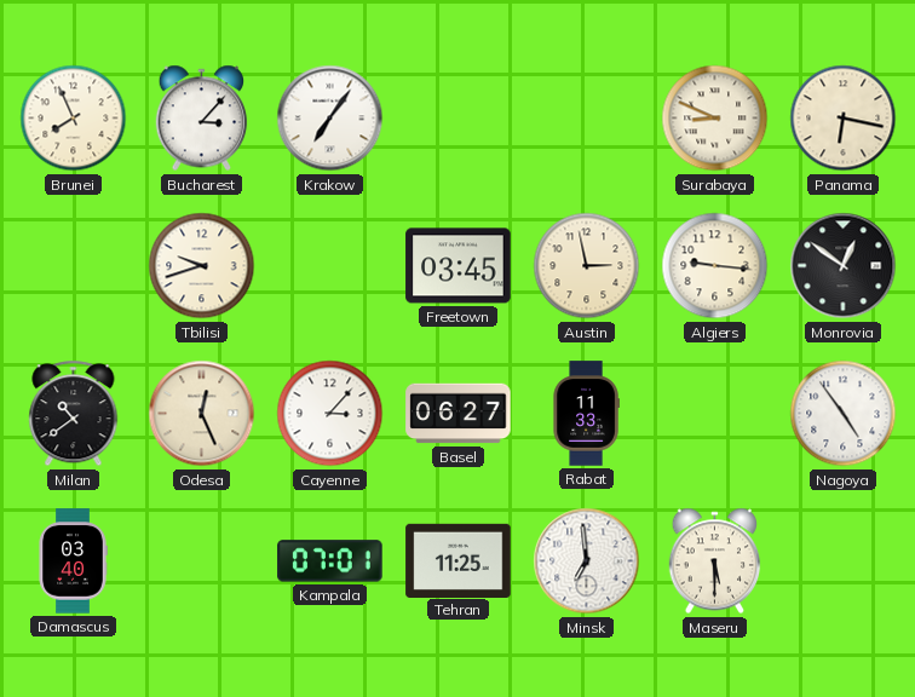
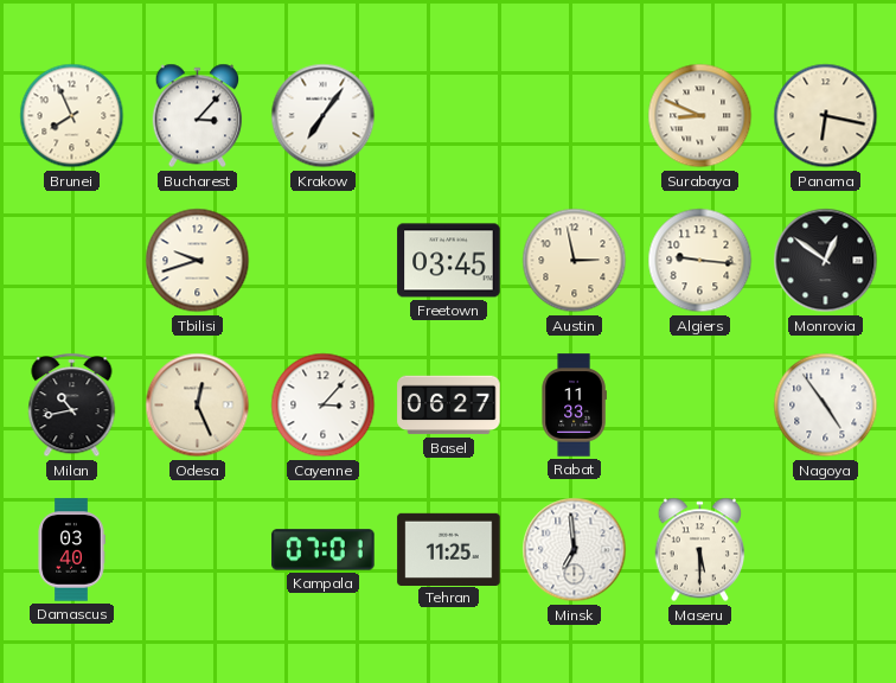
Milan: 10:39 -> 10:43
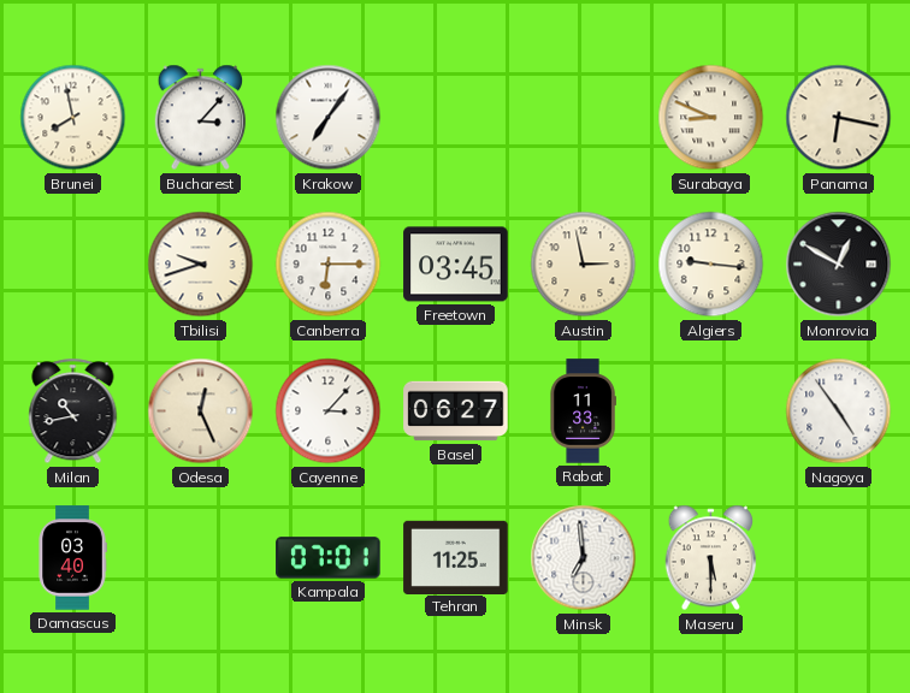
Brunei: 7:56 -> 7:58
Canberra: none -> 6:15
Monrovia: 12:51 -> 12:50
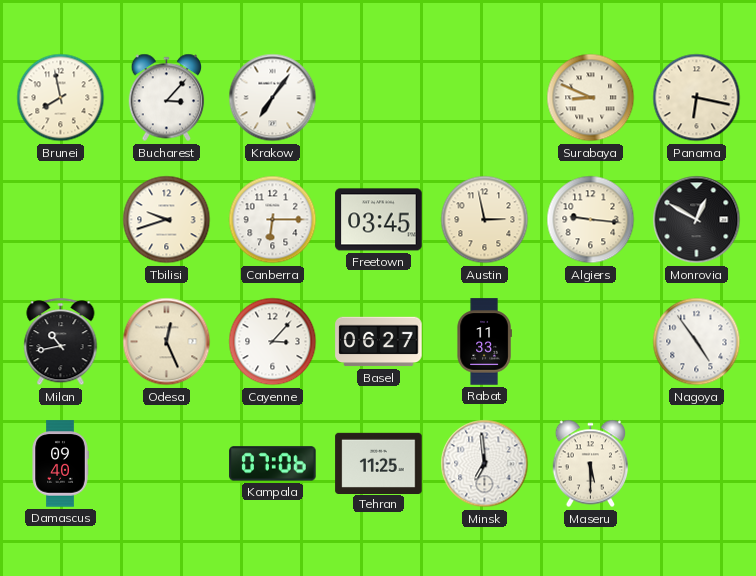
Damascus: 03:40 -> 09:40
Kampala: 07:01 -> 07:06
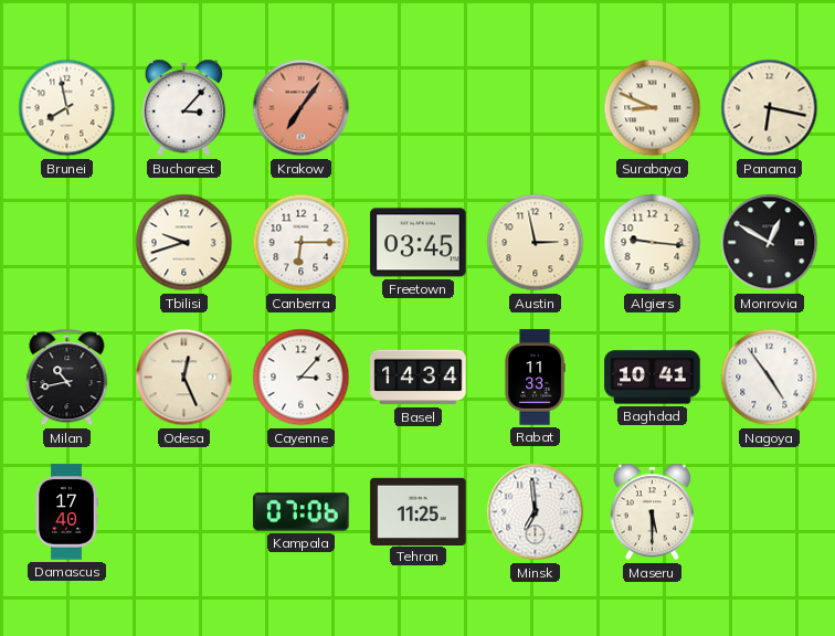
Krakow dial: white -> salmon
Basel: 06:27 -> 14:34
Baghdad: none -> 10:41
Damascus: 09:40 -> 17:40
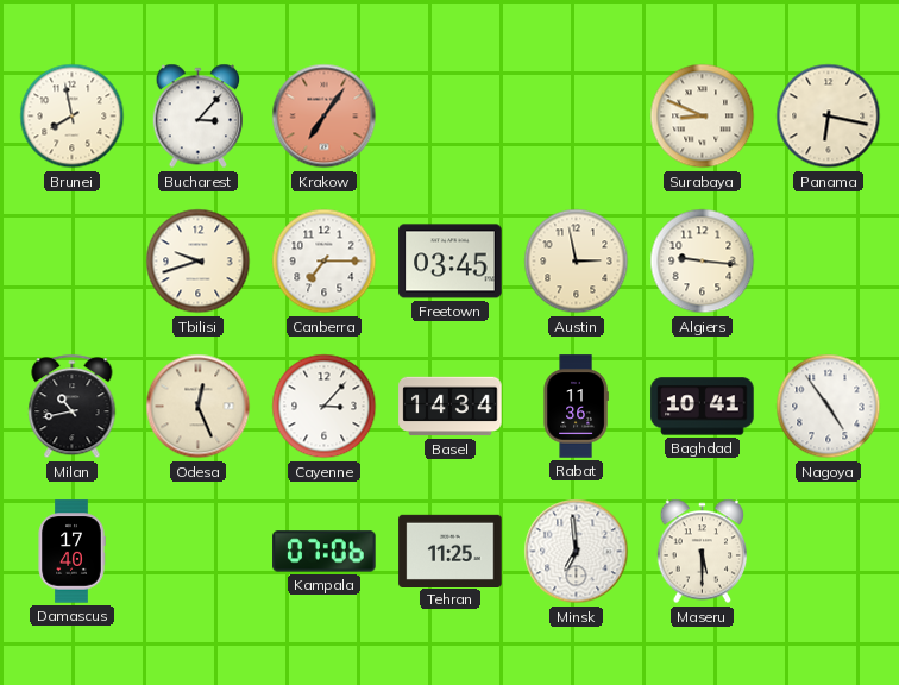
Canberra: 6:15 -> 7:15
Monrovia: 12:50 -> none
Rabat: 11:33 -> 11:36
